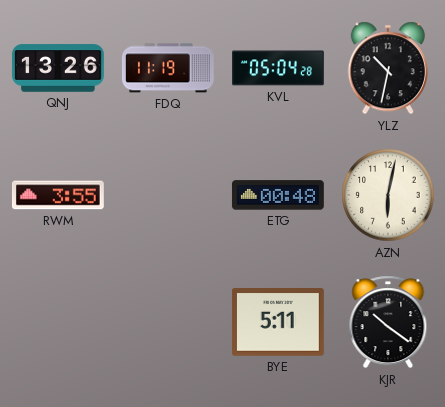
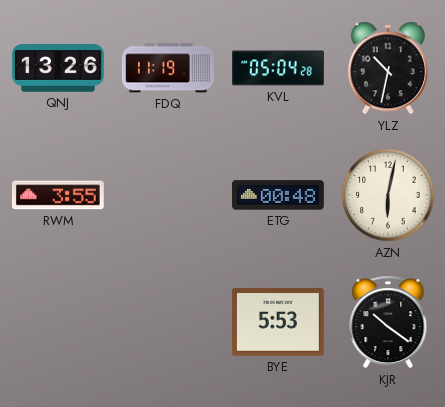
BYE: 5:11 -> 5:53
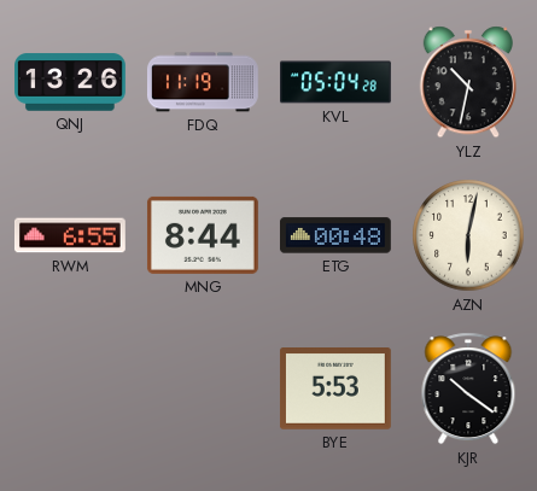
RWM: 3:55 -> 6:55
MNG: none -> 8:44
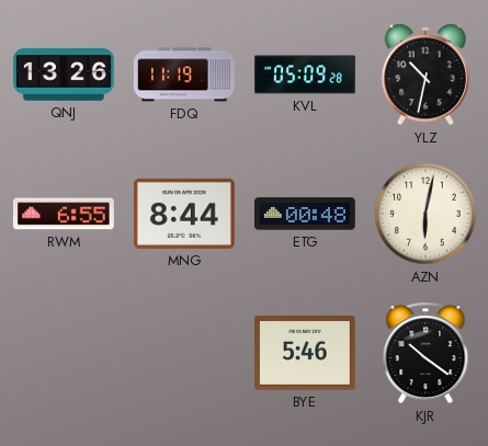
KVL: 05:04 -> 05:09
BYE: 5:53 -> 5:46
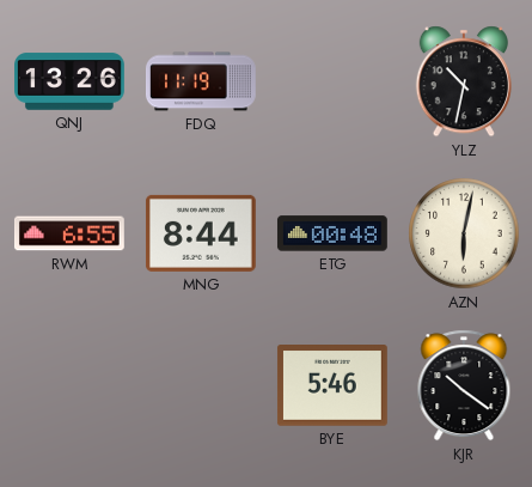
KVL: 05:09 -> none
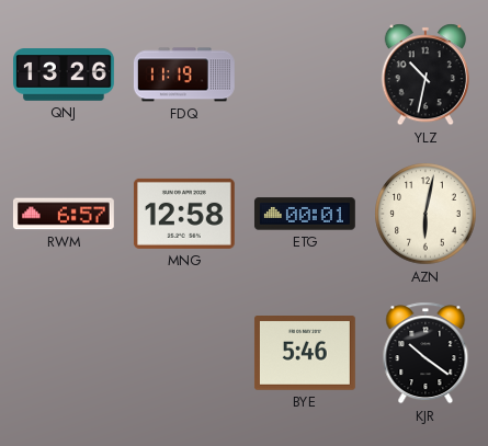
RWM: 6:55 -> 6:57
MNG: 8:44 -> 12:58
ETG: 00:48 -> 00:01
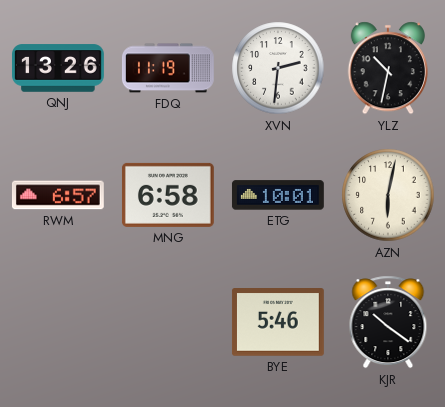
XVN: none -> 2:31
MNG: 12:58 -> 6:58
ETG: 00:01 -> 10:01
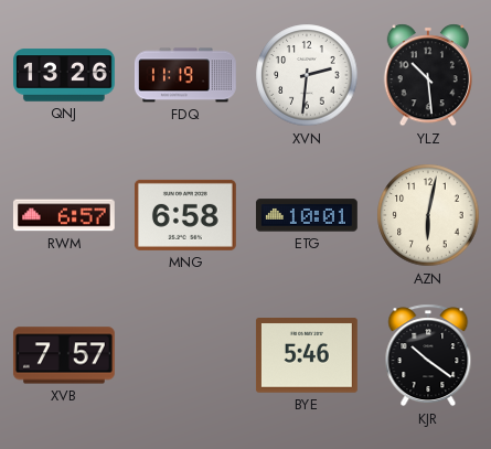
YLZ: 10:32 -> 10:29
XVB: none -> 7:57
